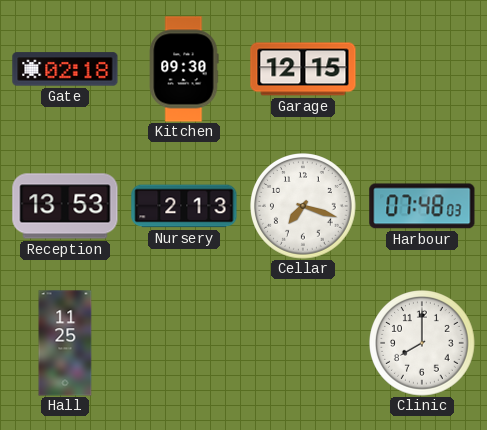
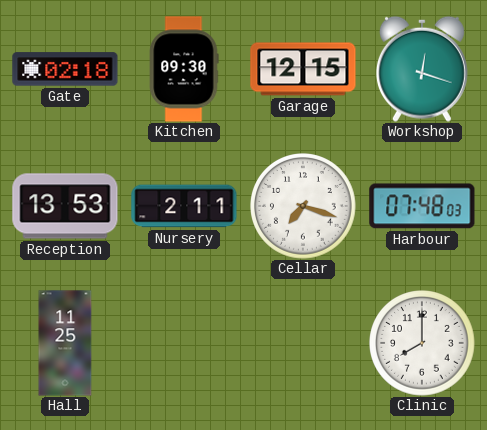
Workshop: none -> 12:18
Nursery: 2:13 -> 2:11
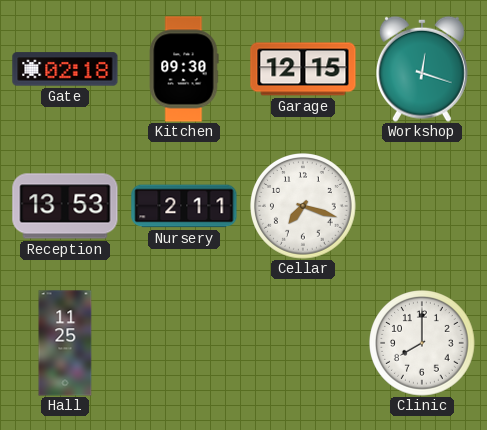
Harbour: 07:48 -> none
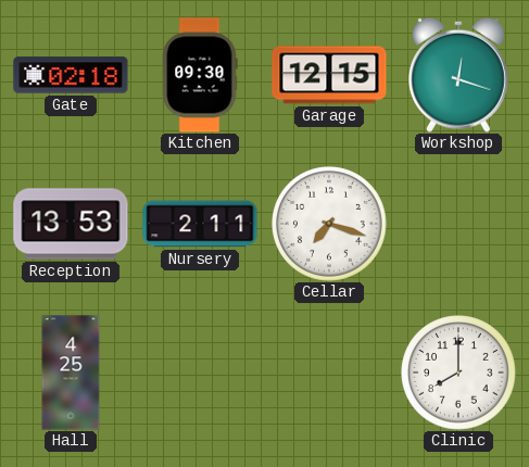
Hall: 11:25 -> 4:25
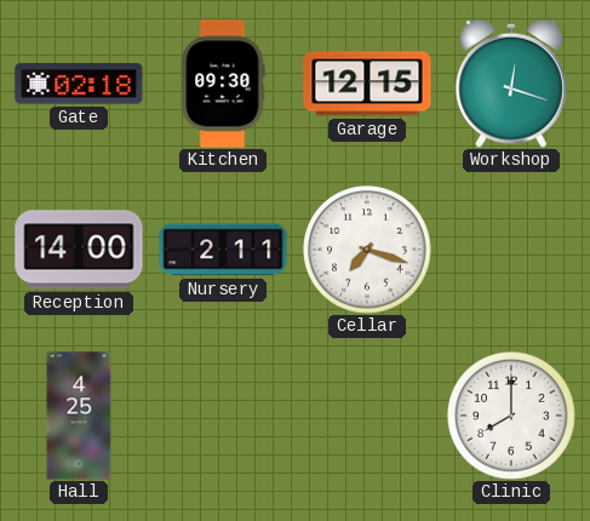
Reception: 13:53 -> 14:00
